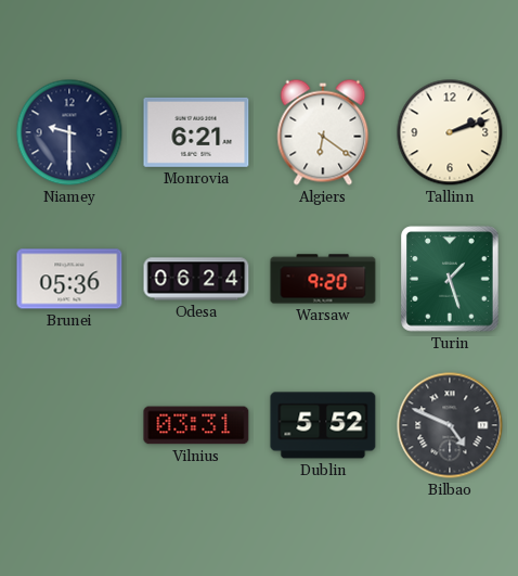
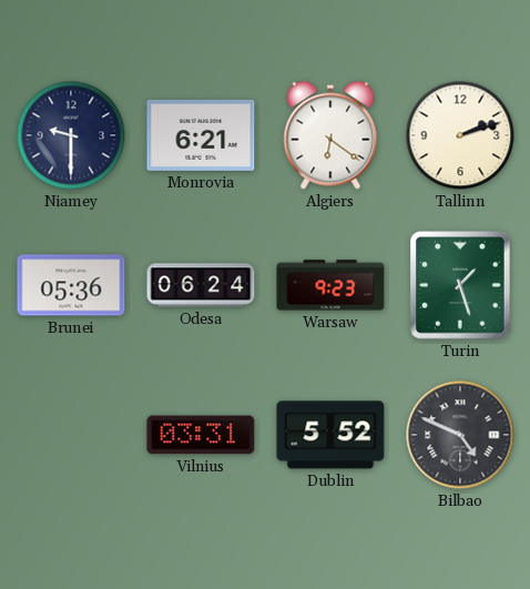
Warsaw: 9:20 -> 9:23
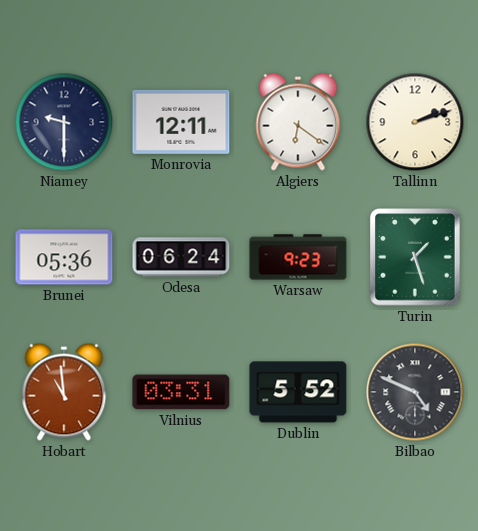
Monrovia: 6:21 -> 12:11
Hobart: none -> 10:59
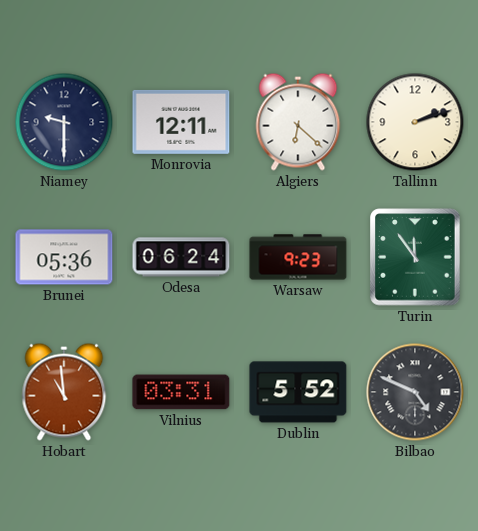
Algiers: 6:21 -> 6:22
Turin: 1:27 -> 11:54
